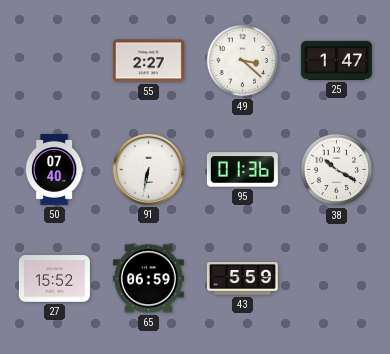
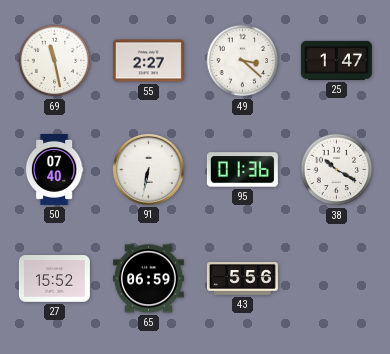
69: none -> 11:28
43: 5:59 -> 5:56
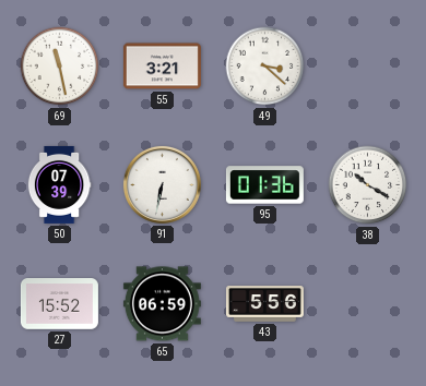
55: 2:27 -> 3:21
25: 1:47 -> none
50: 07:40 -> 07:39
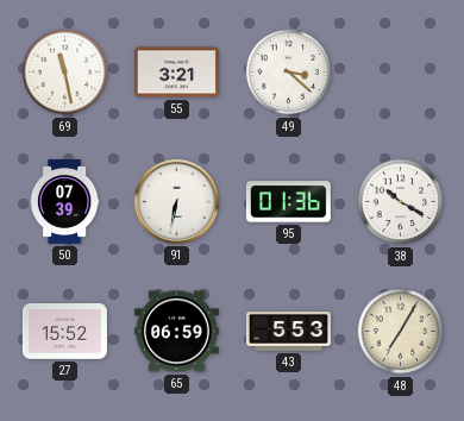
43: 5:56 -> 5:53
48: none -> 7:05
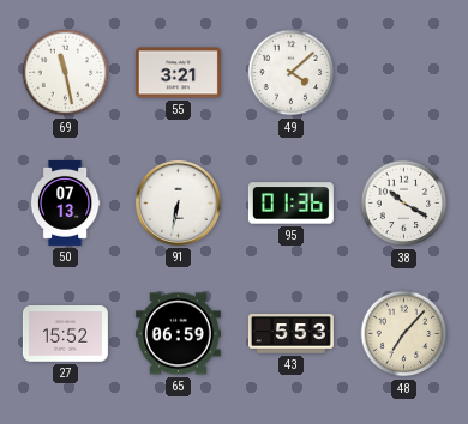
49: 3:22 -> 4:08
50: 07:39 -> 07:13
48: 7:05 -> 7:07
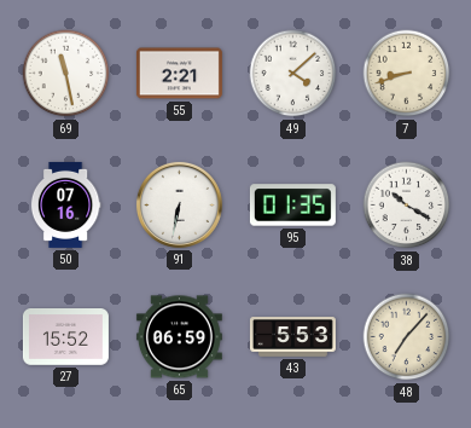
55: 3:21 -> 2:21
7: none -> 8:42
50: 07:13 -> 07:16
95: 01:36 -> 01:35
